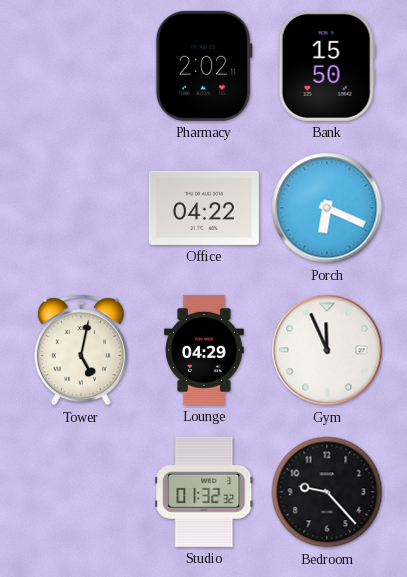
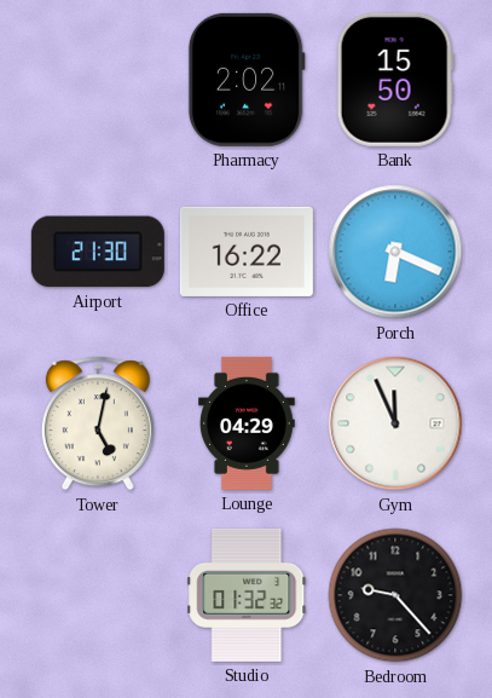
Airport: none -> 21:30
Office: 04:22 -> 16:22
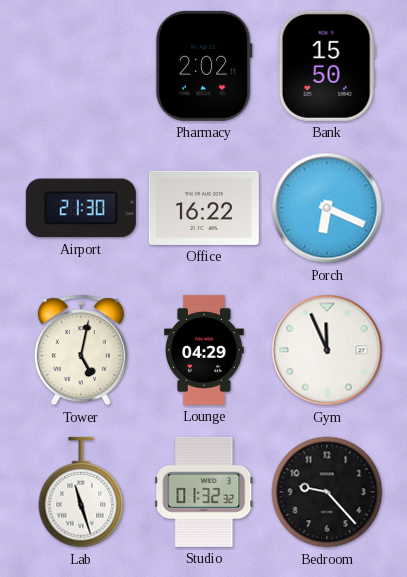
Lab: none -> 11:27
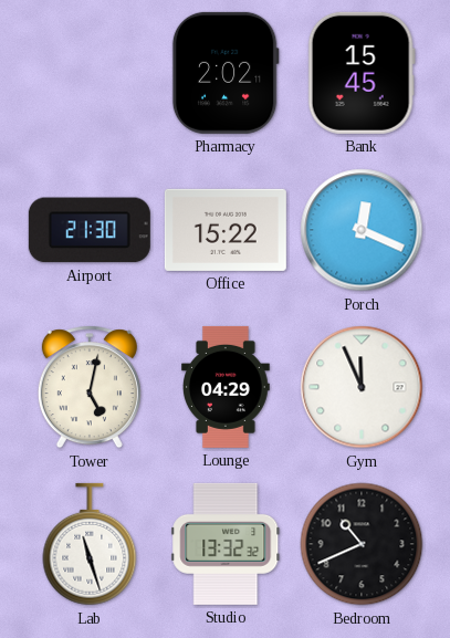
Bank: 15:50 -> 15:45
Office: 16:22 -> 15:22
Porch: 6:19 -> 12:19
Studio: 01:32 -> 13:32
Bedroom: 9:23 -> 10:41
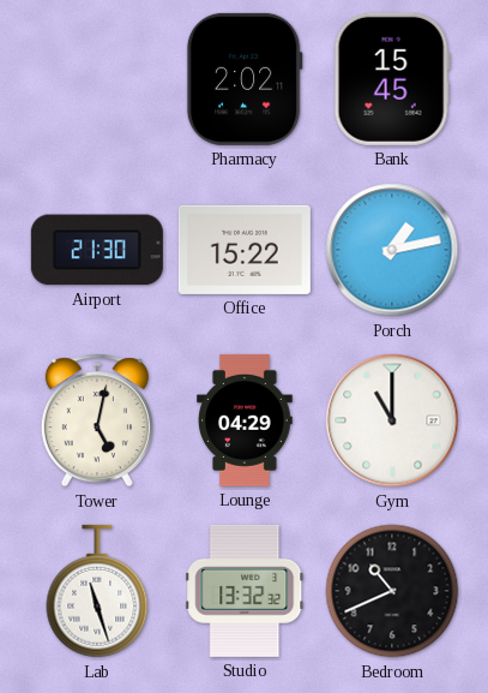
Porch: 12:19 -> 1:13
Gym: 11:56 -> 11:00
